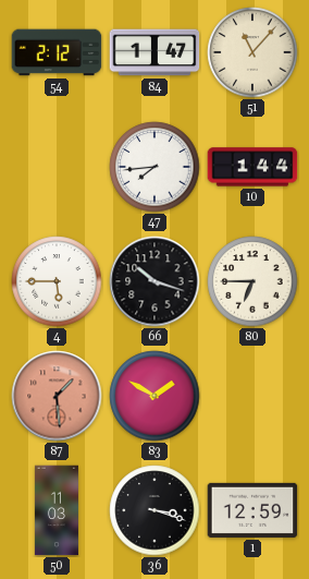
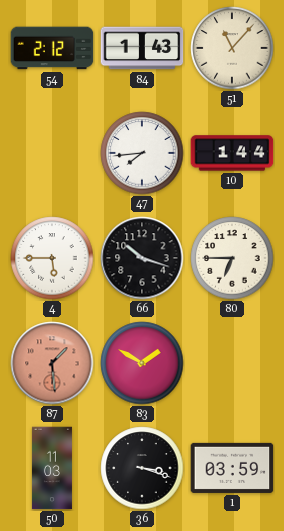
84: 1:47 -> 1:43
1: 12:59 -> 03:59
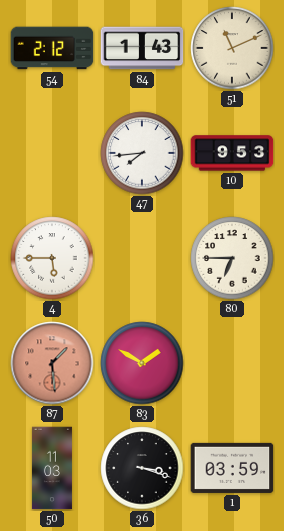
51: 11:07 -> 11:11
10: 1:44 -> 9:53
66: 10:18 -> none
